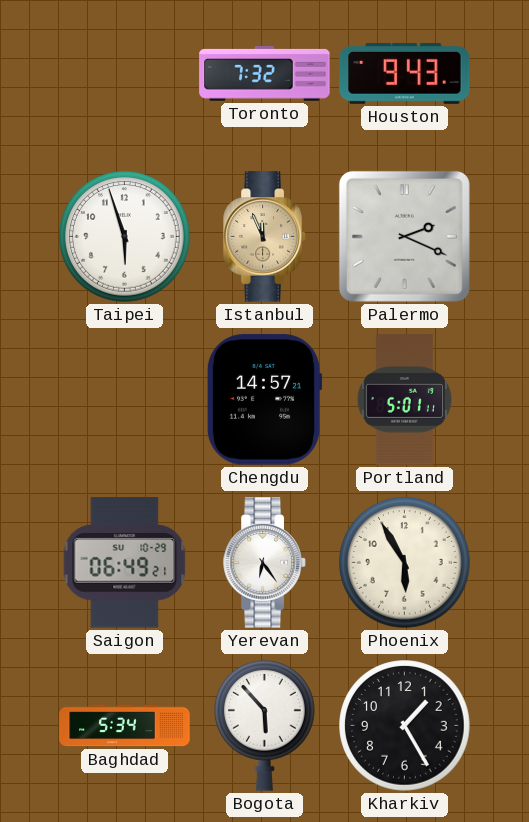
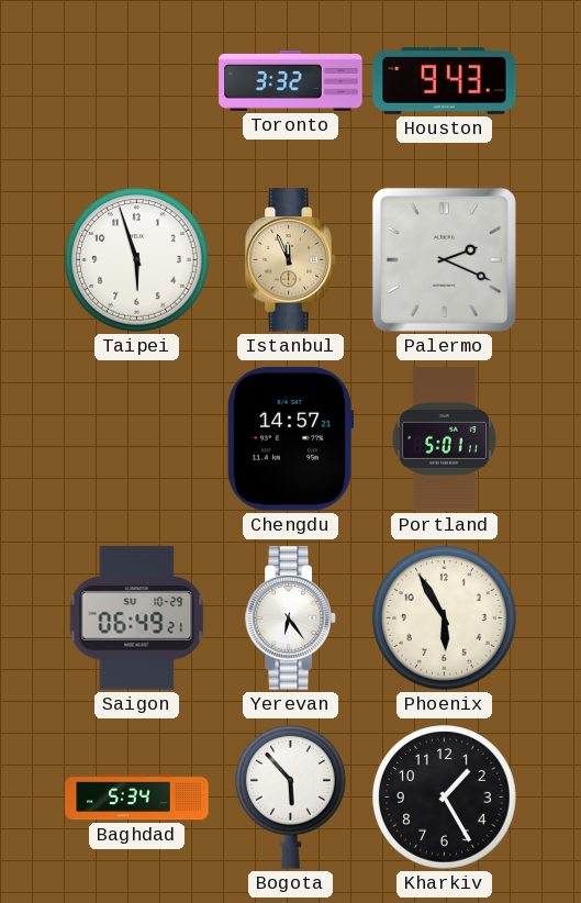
Toronto: 7:32 -> 3:32
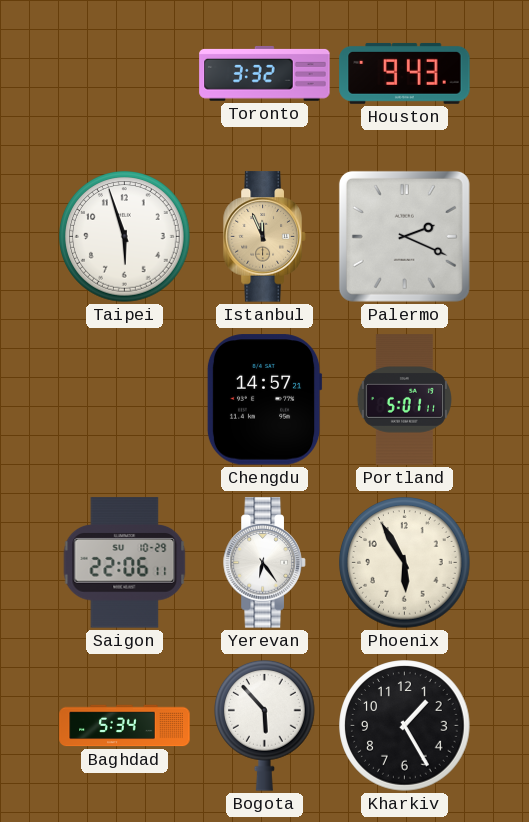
Saigon: 06:49 -> 22:06
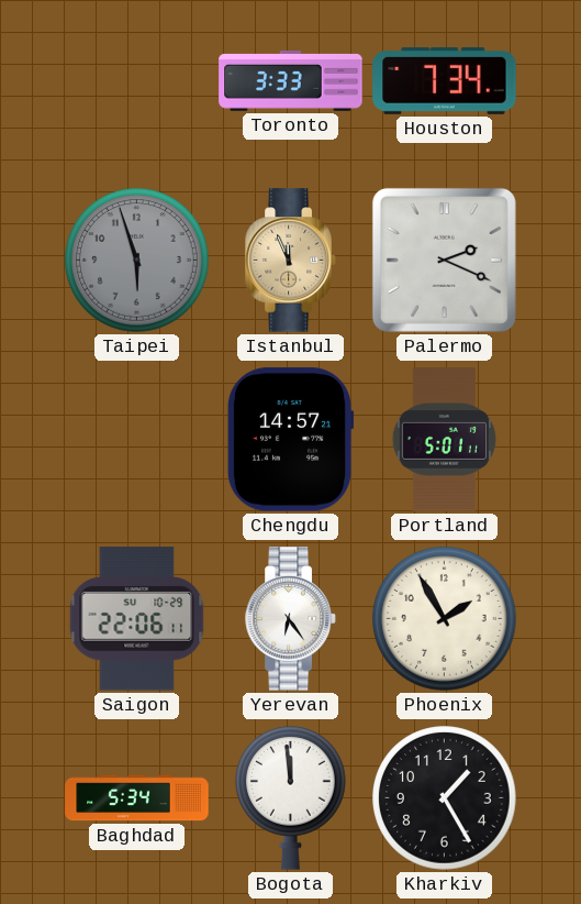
Toronto: 3:32 -> 3:33
Houston: 9:43 -> 7:34
Taipei dial: white -> grey
Phoenix: 5:55 -> 1:55
Bogota: 5:53 -> 11:59
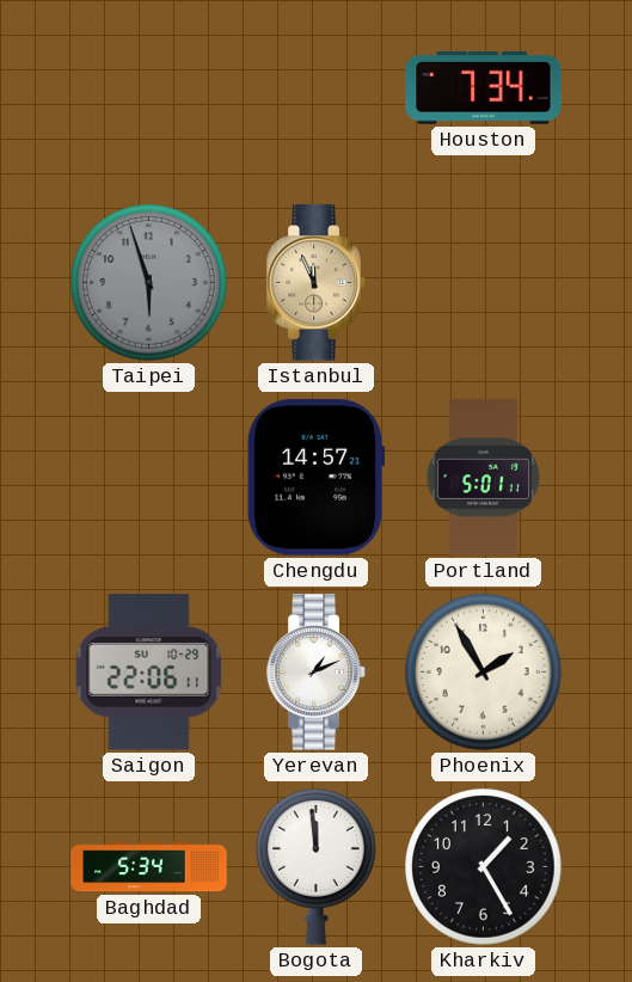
Toronto: 3:33 -> none
Palermo: 2:19 -> none
Yerevan: 6:24 -> 1:11
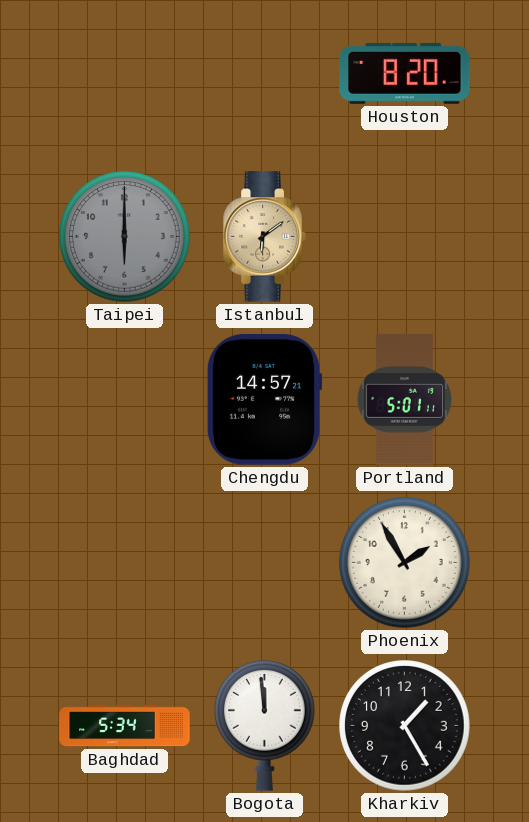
Houston: 7:34 -> 8:20
Taipei: 5:57 -> 6:00
Istanbul: 11:56 -> 6:09
Saigon: 22:06 -> none
Yerevan: 1:11 -> none
